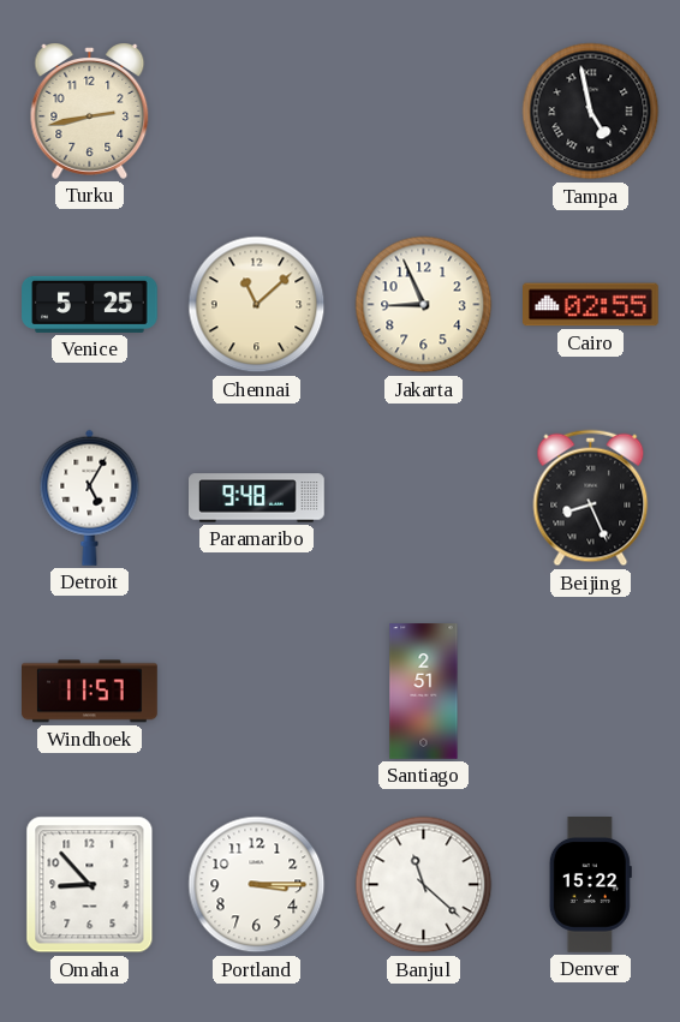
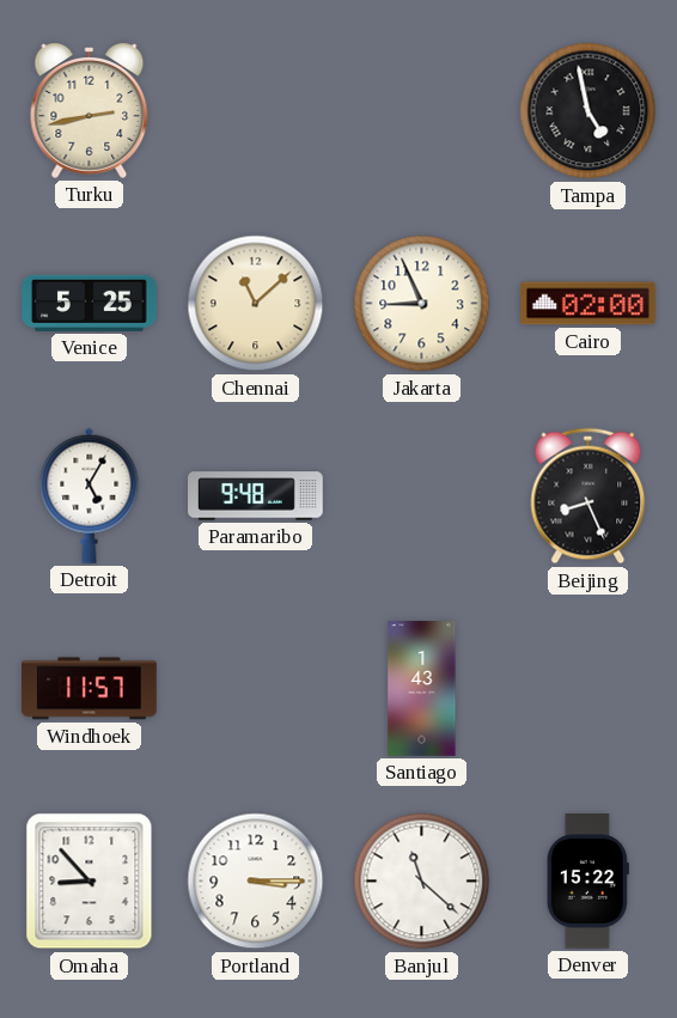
Cairo: 02:55 -> 02:00
Santiago: 2:51 -> 1:43
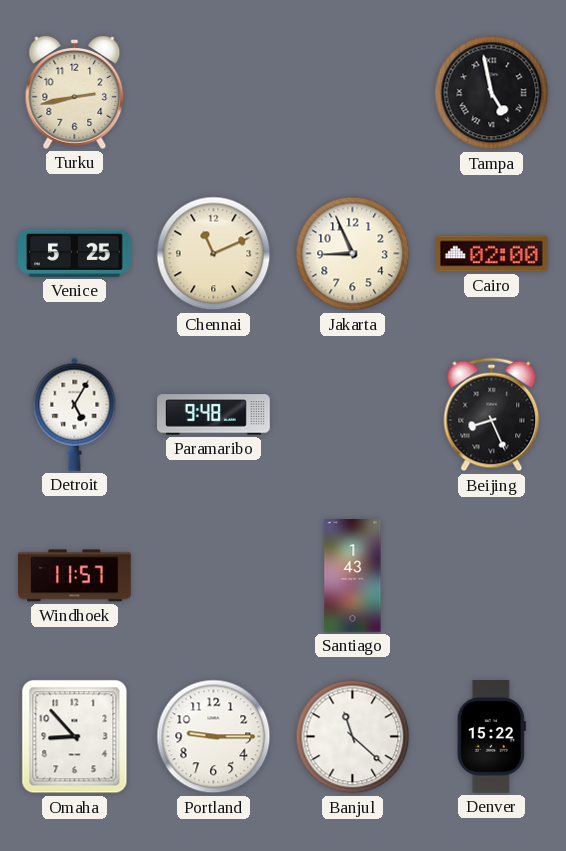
Chennai: 11:08 -> 11:11
Portland: 3:15 -> 9:15
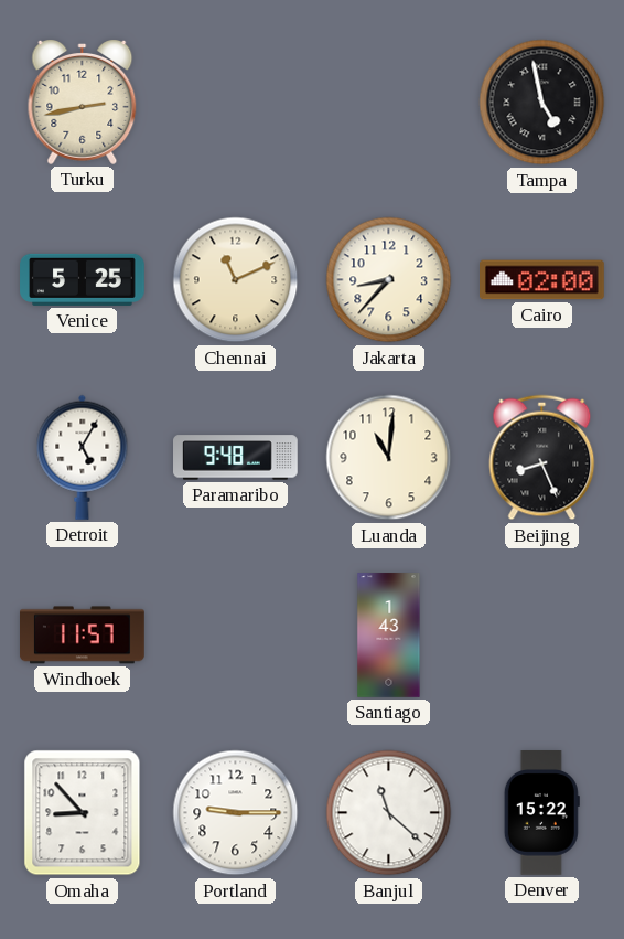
Jakarta: 8:56 -> 8:37
Luanda: none -> 11:01
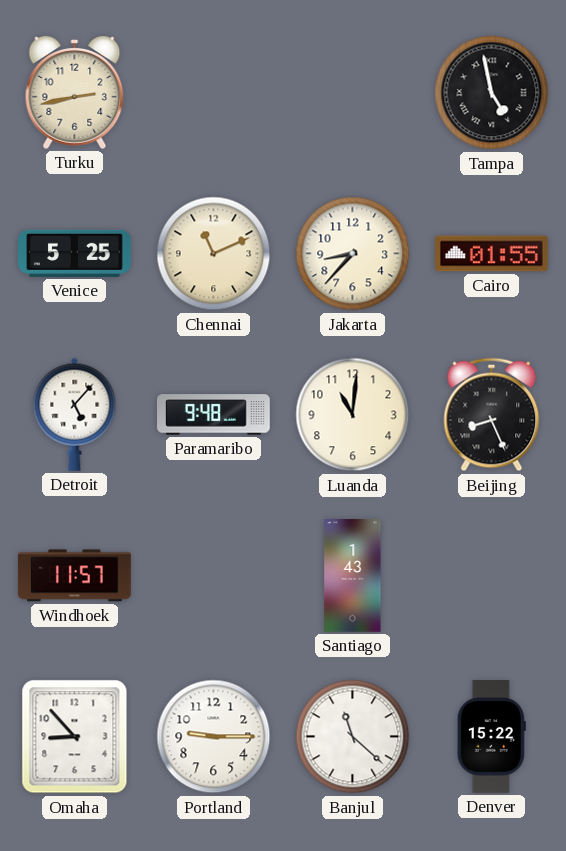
Cairo: 02:00 -> 01:55
Detroit: 5:05 -> 5:07
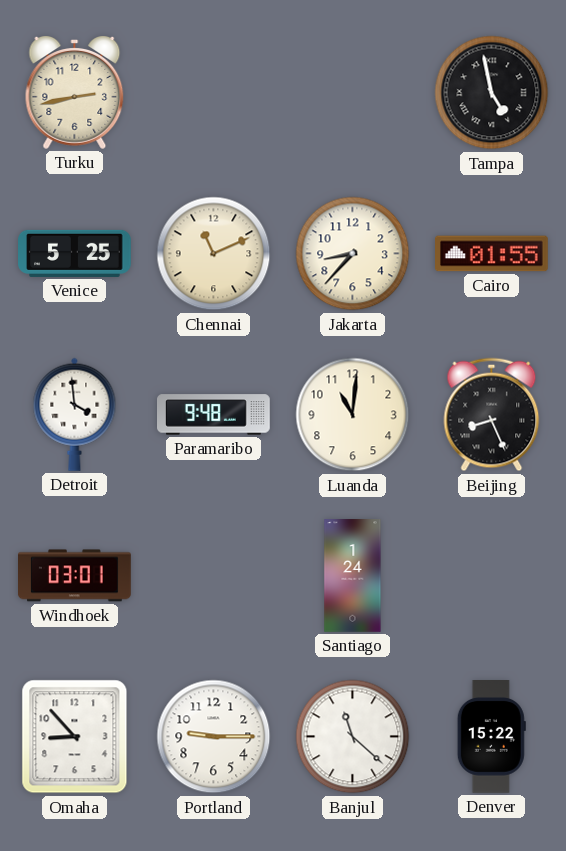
Detroit: 5:07 -> 3:59
Windhoek: 11:57 -> 03:01
Santiago: 1:43 -> 1:24
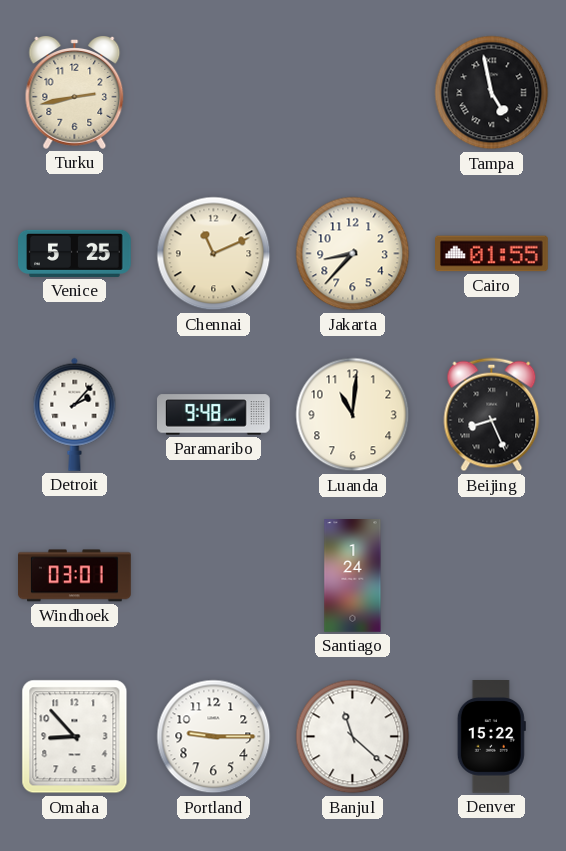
Detroit: 3:59 -> 2:07
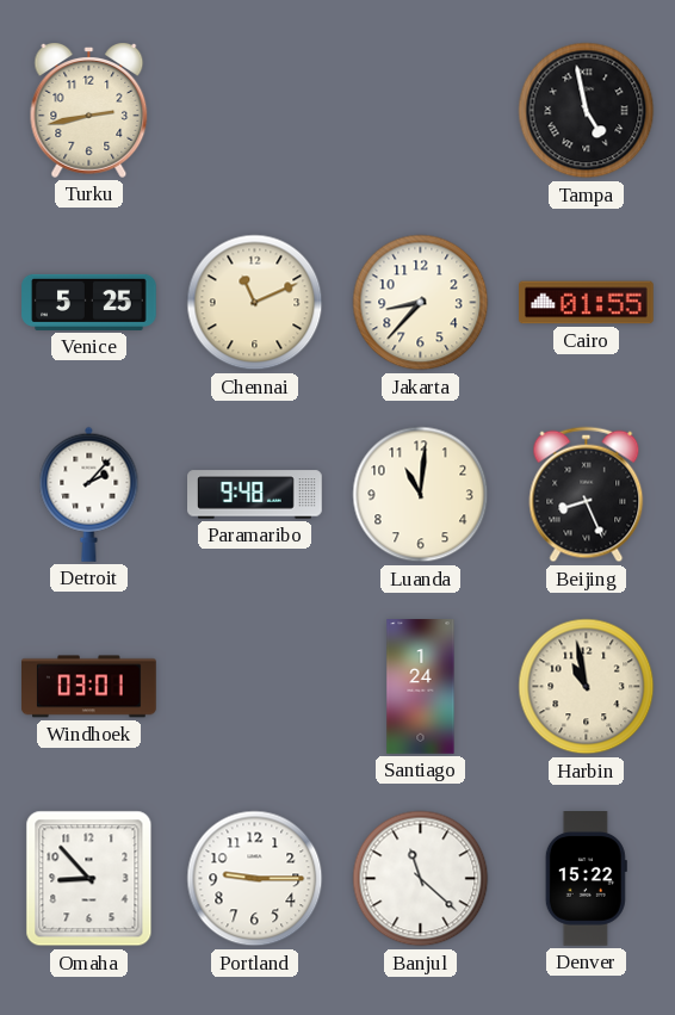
Harbin: none -> 10:58
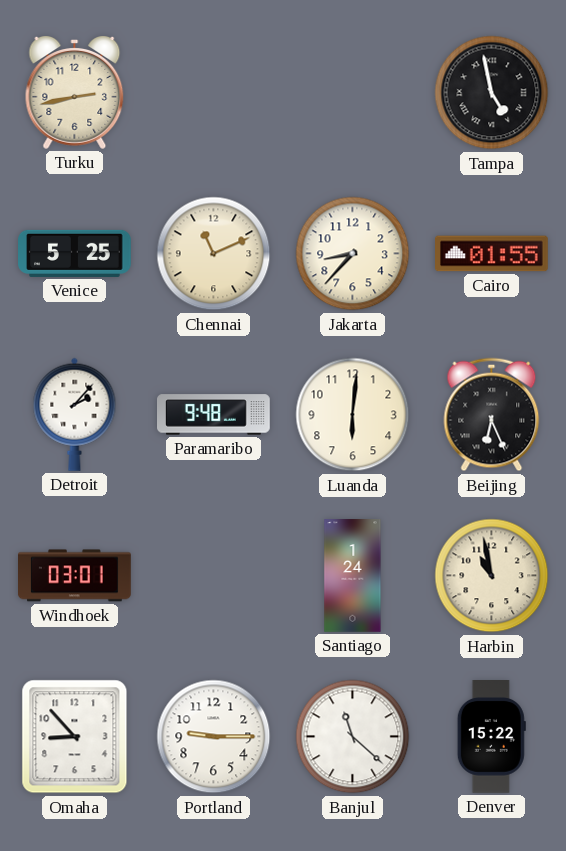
Luanda: 11:01 -> 6:01
Beijing: 8:26 -> 6:26
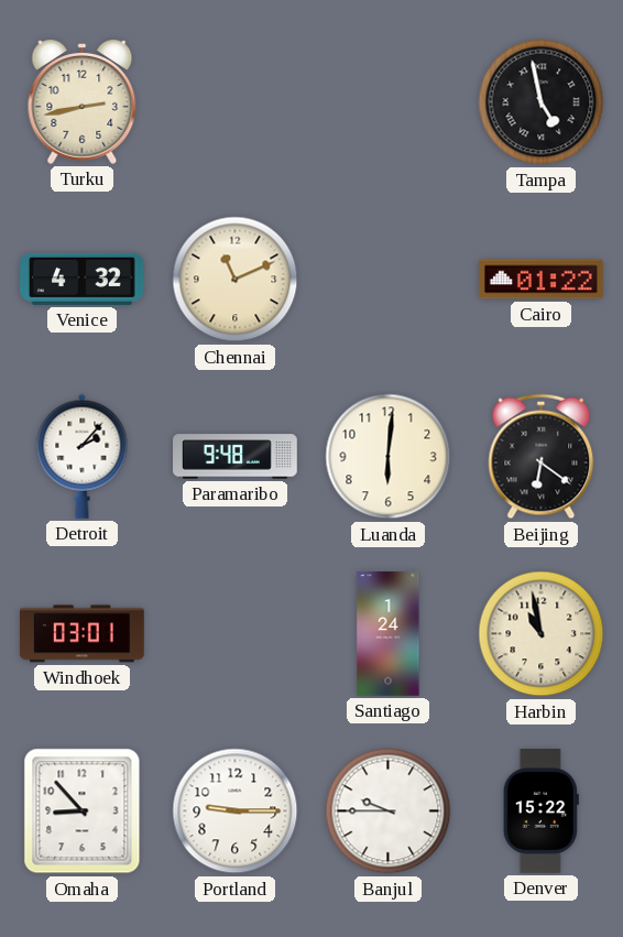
Venice: 5:25 -> 4:32
Jakarta: 8:37 -> none
Cairo: 01:55 -> 01:22
Beijing: 6:26 -> 6:21
Banjul: 11:22 -> 9:45
